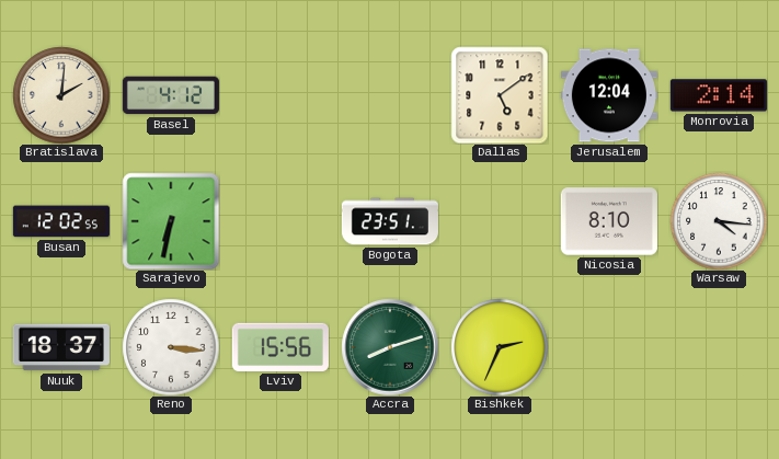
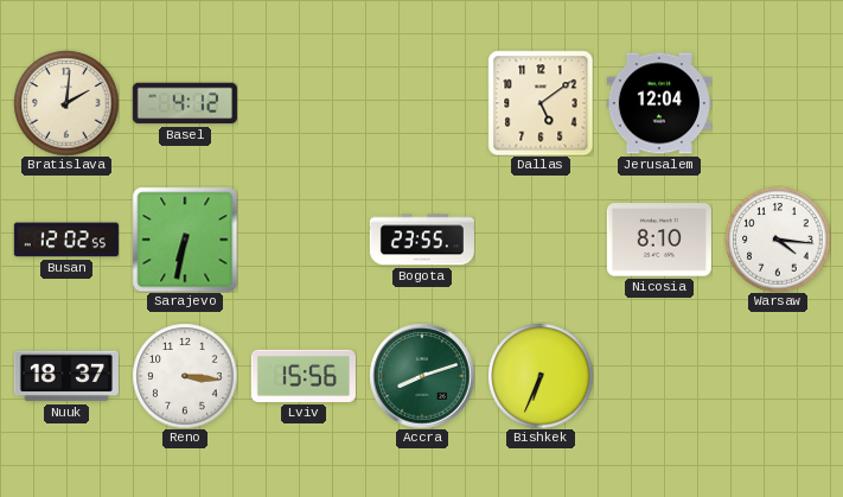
Monrovia: 2:14 -> none
Bogota: 23:51 -> 23:55
Bishkek: 2:34 -> 6:34
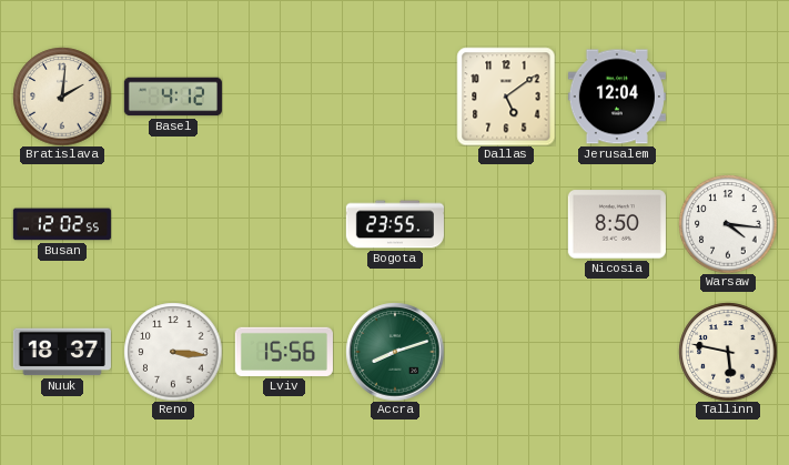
Sarajevo: 6:32 -> none
Nicosia: 8:10 -> 8:50
Bishkek: 6:34 -> none
Tallinn: none -> 5:47
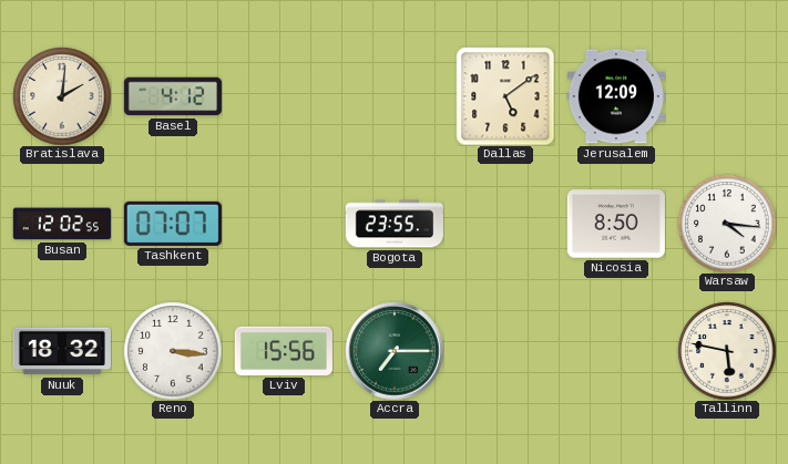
Jerusalem: 12:04 -> 12:09
Tashkent: none -> 07:07
Nuuk: 18:37 -> 18:32
Accra: 8:12 -> 7:15
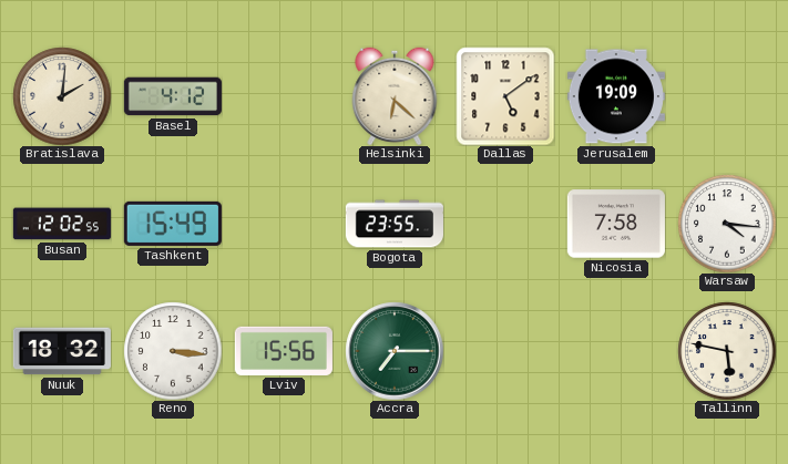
Helsinki: none -> 6:22
Jerusalem: 12:09 -> 19:09
Tashkent: 07:07 -> 15:49
Nicosia: 8:50 -> 7:58
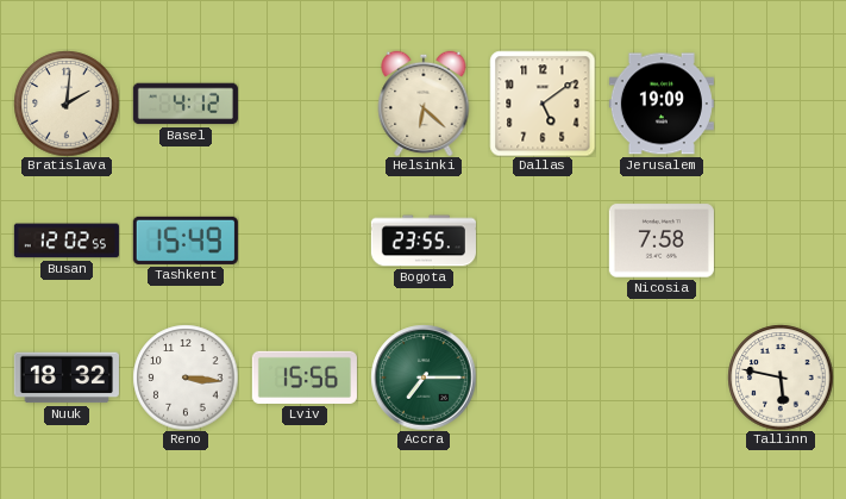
Warsaw: 4:16 -> none
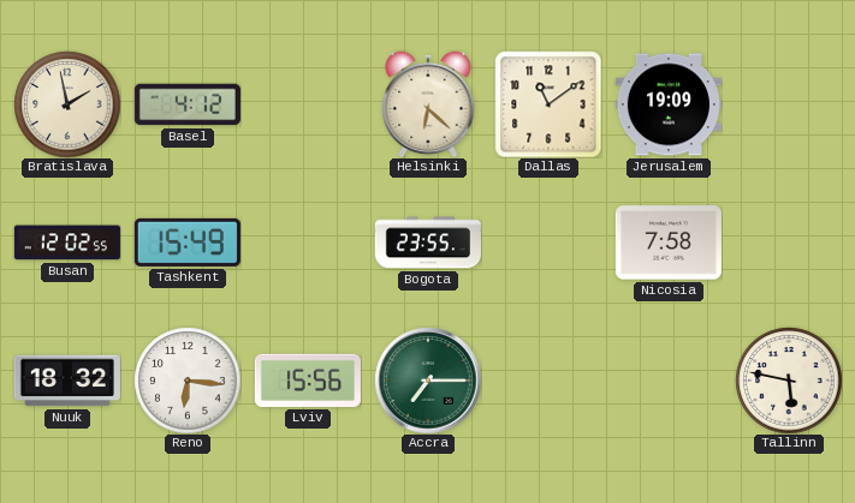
Bratislava: 2:01 -> 1:58
Dallas: 5:09 -> 11:09
Reno: 3:16 -> 6:16
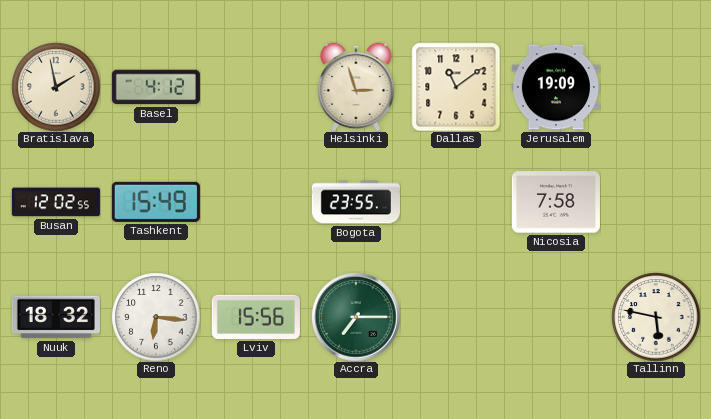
Helsinki: 6:22 -> 2:57
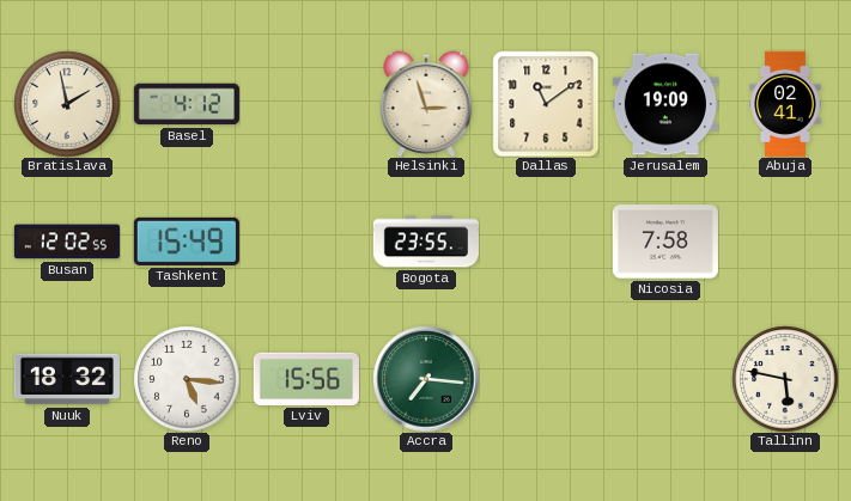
Abuja: none -> 02:41
Reno: 6:16 -> 5:16
Accra: 7:15 -> 7:16
